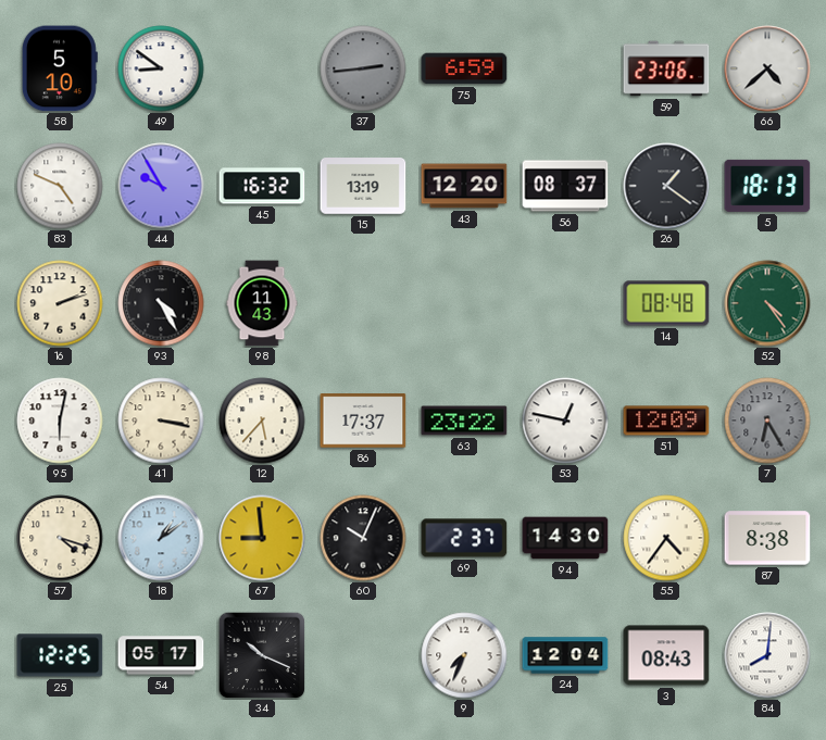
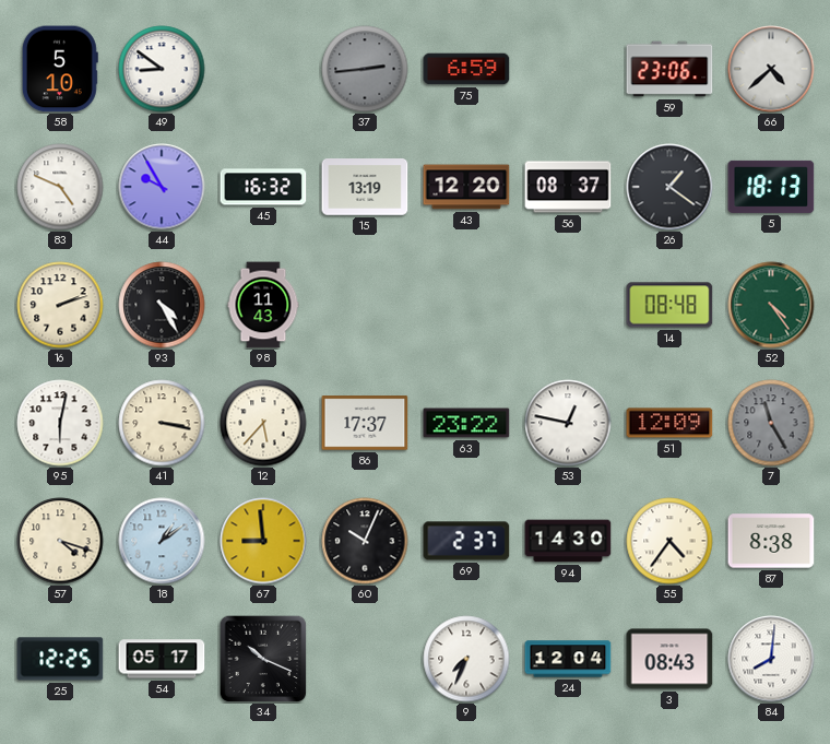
7: 6:25 -> 11:25
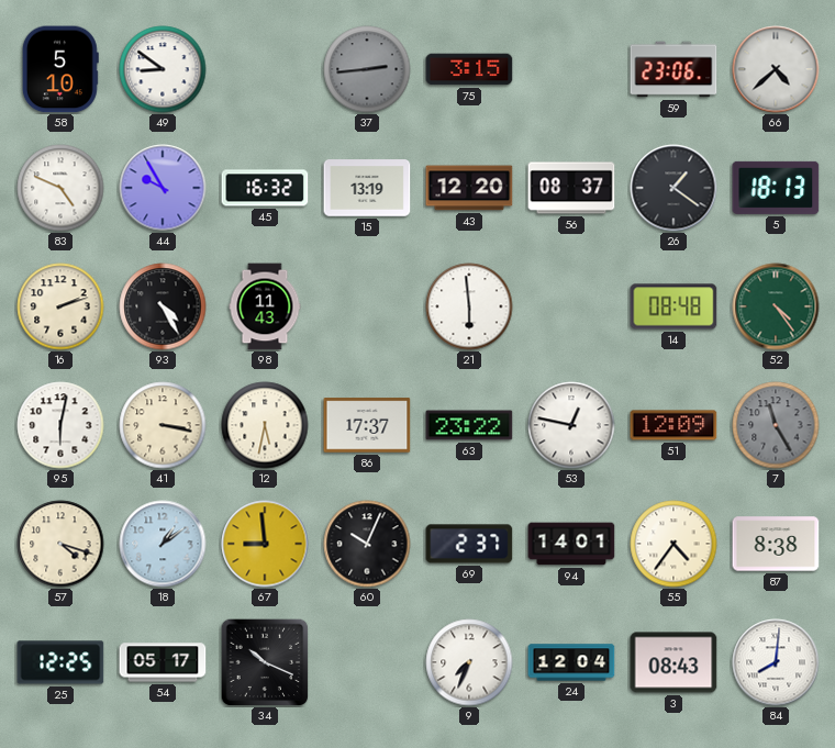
75: 6:59 -> 3:15
21: none -> 5:59
12: 5:37 -> 5:32
94: 14:30 -> 14:01
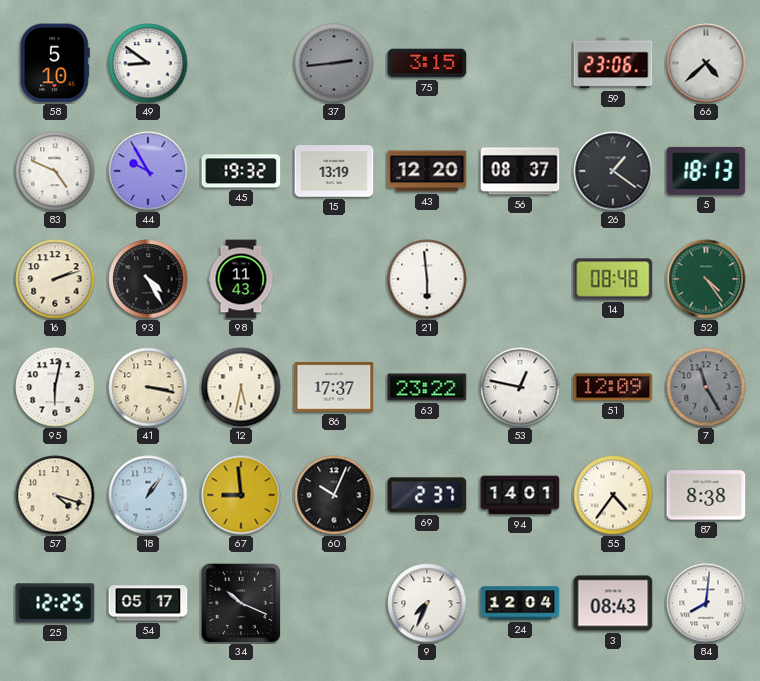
45: 16:32 -> 19:32
18: 1:09 -> 1:06
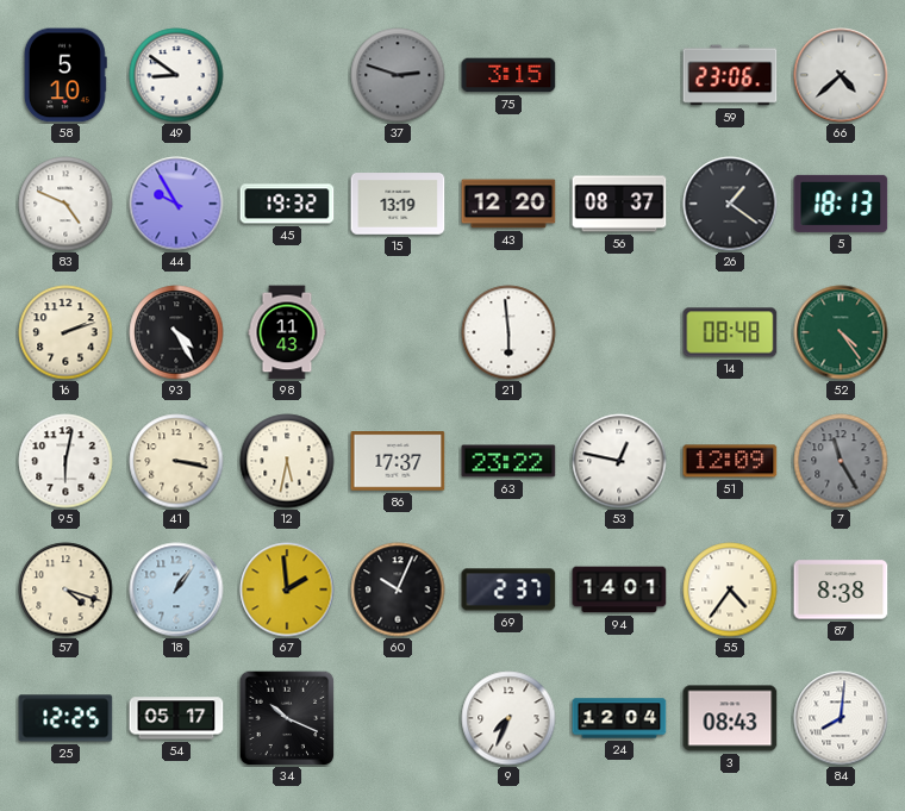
37: 2:44 -> 2:48
67: 8:59 -> 1:59
